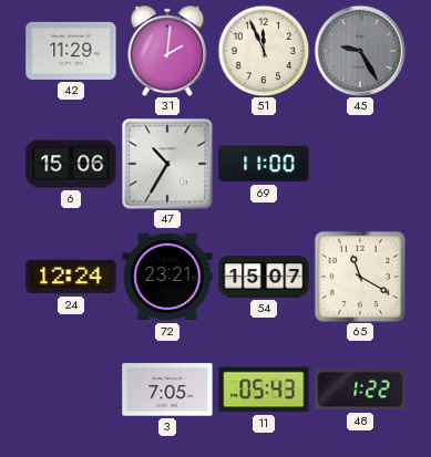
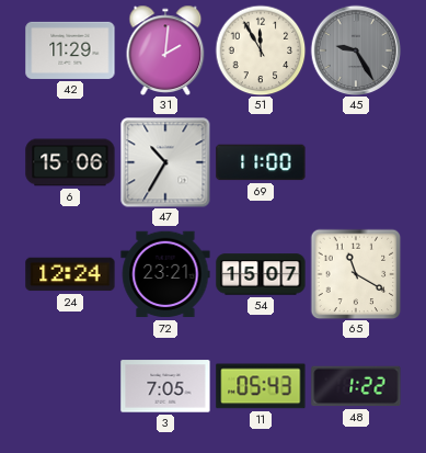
51: 11:56 -> 11:55
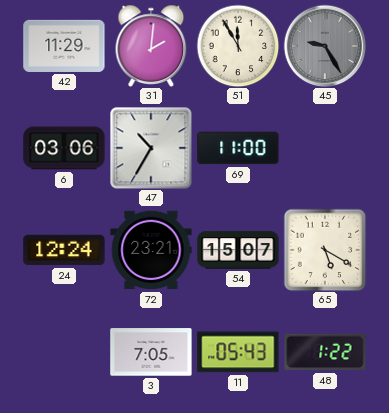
6: 15:06 -> 03:06
65: 11:20 -> 5:20
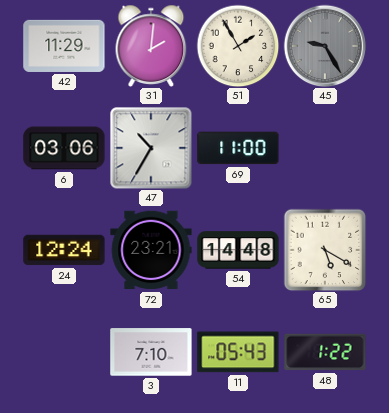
51: 11:55 -> 1:55
54: 15:07 -> 14:48
3: 7:05 -> 7:10
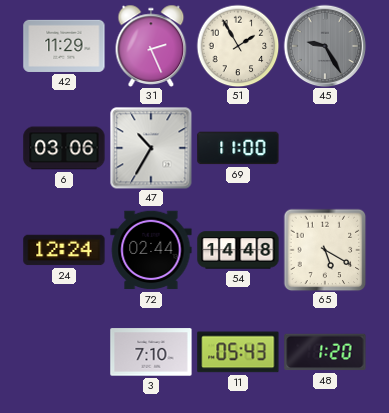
31: 2:01 -> 2:26
72: 23:21 -> 02:44
48: 1:22 -> 1:20
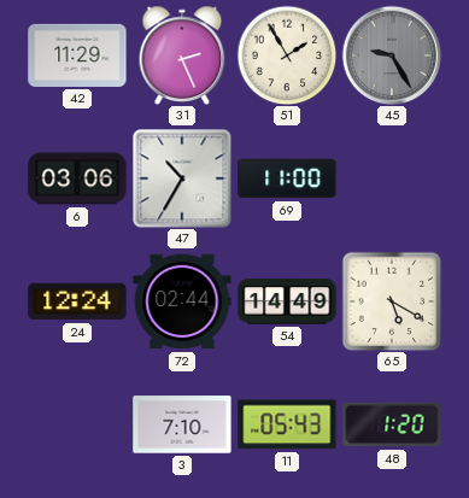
54: 14:48 -> 14:49
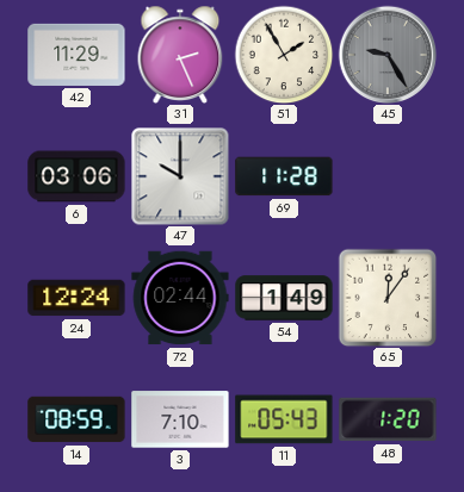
47: 10:35 -> 10:00
69: 11:00 -> 11:28
54: 14:49 -> 1:49
65: 5:20 -> 12:06
14: none -> 08:59
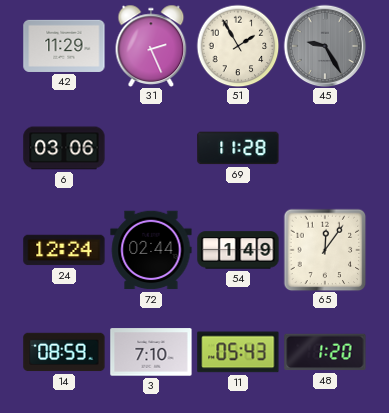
47: 10:00 -> none
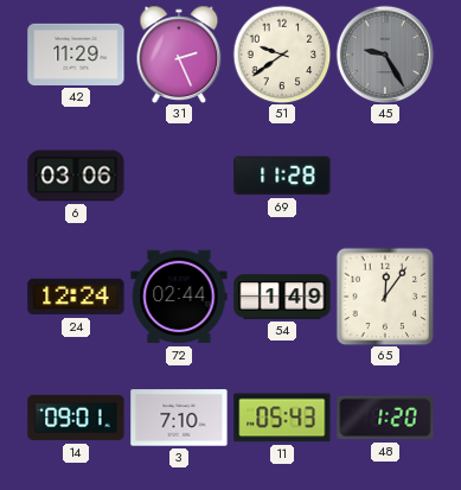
51: 1:55 -> 9:39
14: 08:59 -> 09:01
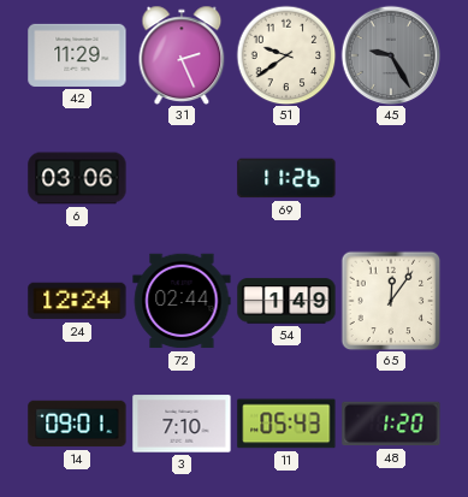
69: 11:28 -> 11:26
